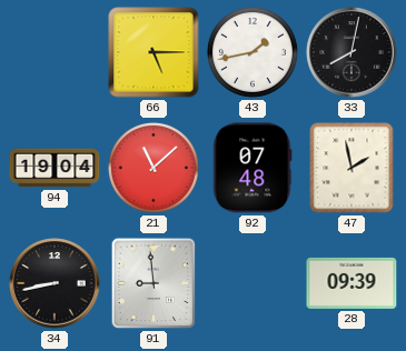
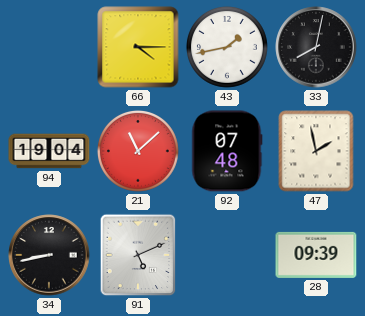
66: 5:15 -> 4:15
91: 8:59 -> 5:11
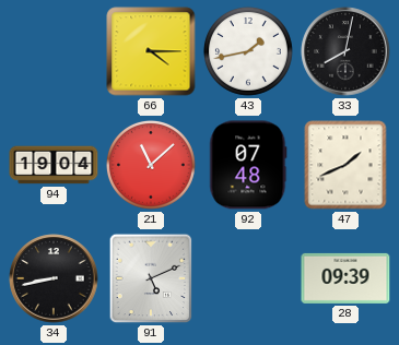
47: 1:58 -> 1:41
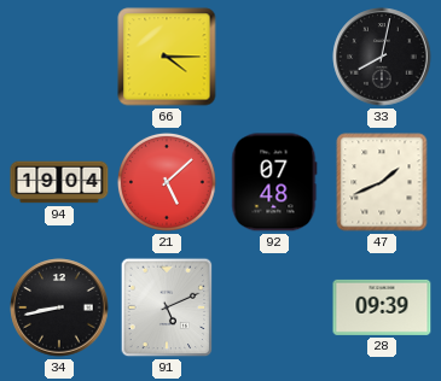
43: 1:43 -> none
21: 11:08 -> 5:08
